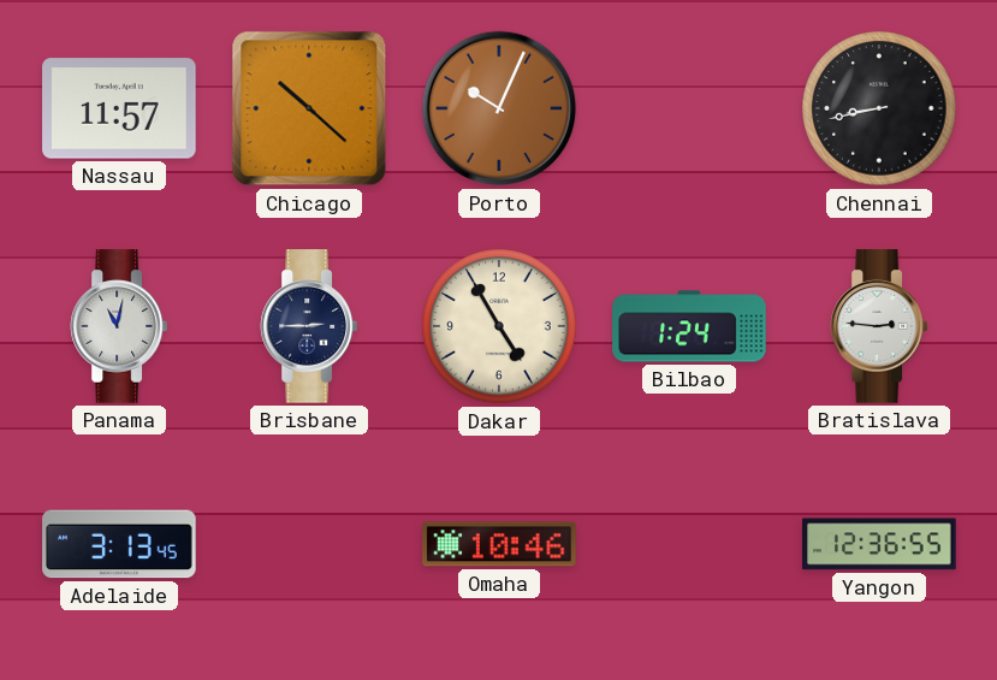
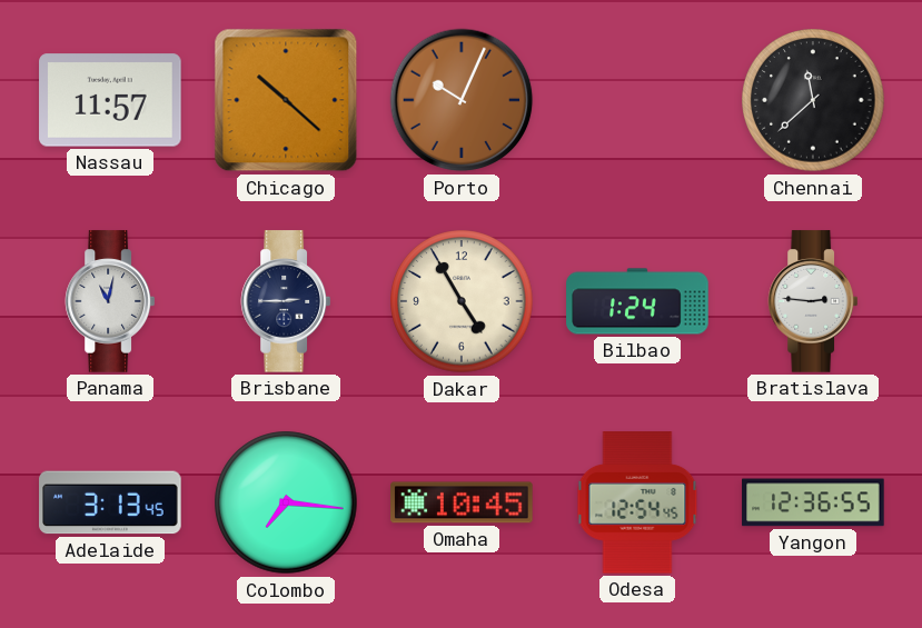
Chennai: 8:43 -> 11:38
Colombo: none -> 7:16
Omaha: 10:46 -> 10:45
Odesa: none -> 12:54
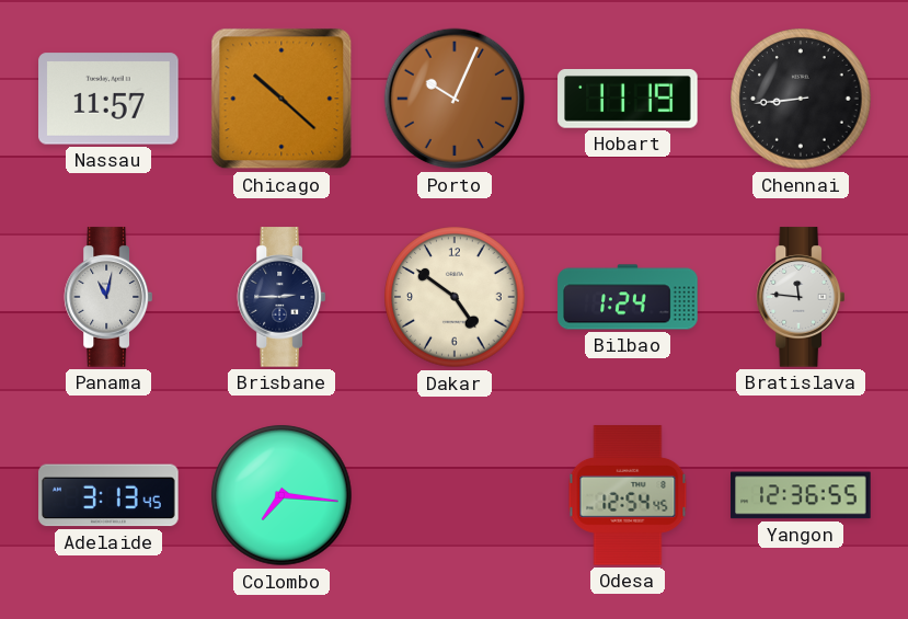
Hobart: none -> 11:19
Chennai: 11:38 -> 8:44
Dakar: 4:55 -> 4:51
Bratislava: 2:46 -> 11:46
Omaha: 10:45 -> none
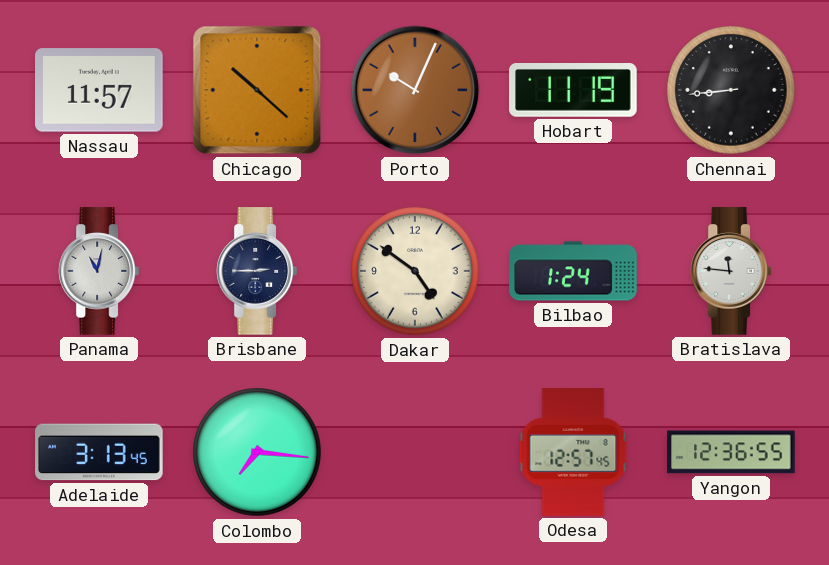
Odesa: 12:54 -> 12:57
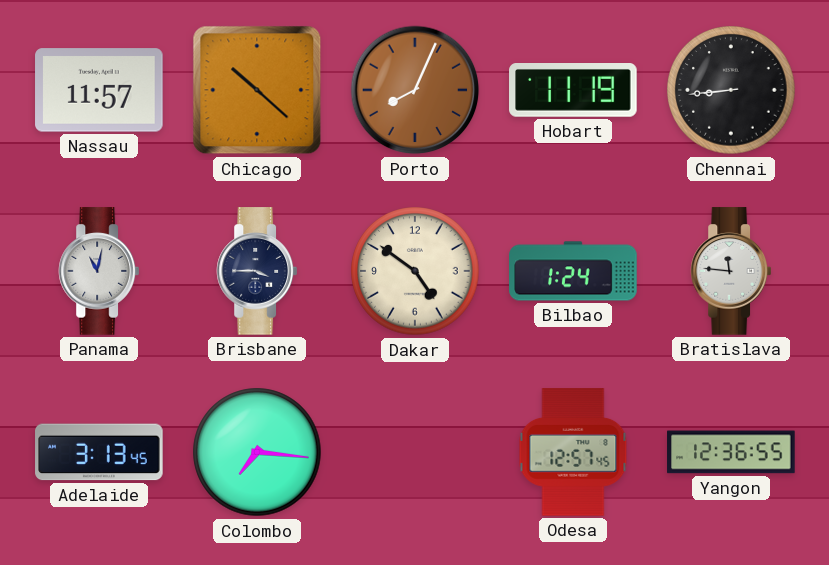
Porto: 10:04 -> 8:04
Brisbane: 2:45 -> 3:45
